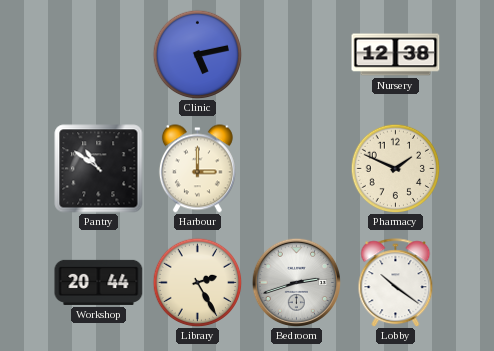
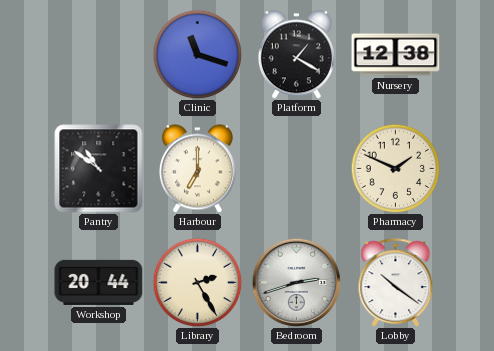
Clinic: 5:13 -> 11:18
Platform: none -> 1:20
Harbour: 3:00 -> 7:00
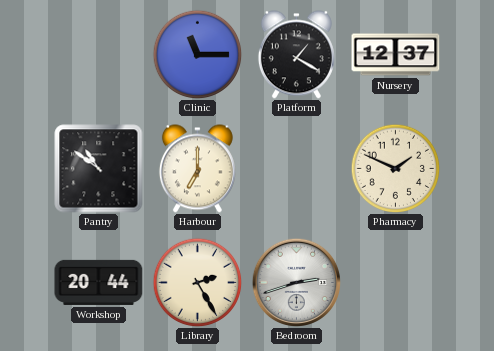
Clinic: 11:18 -> 11:15
Nursery: 12:38 -> 12:37
Lobby: 10:21 -> none
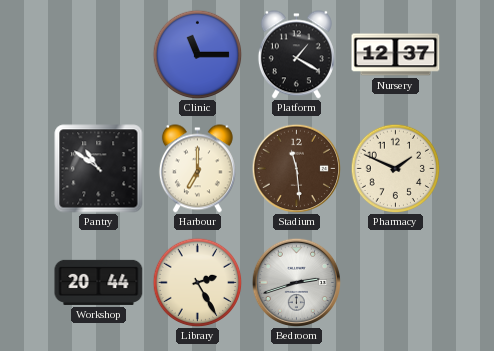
Stadium: none -> 11:29
